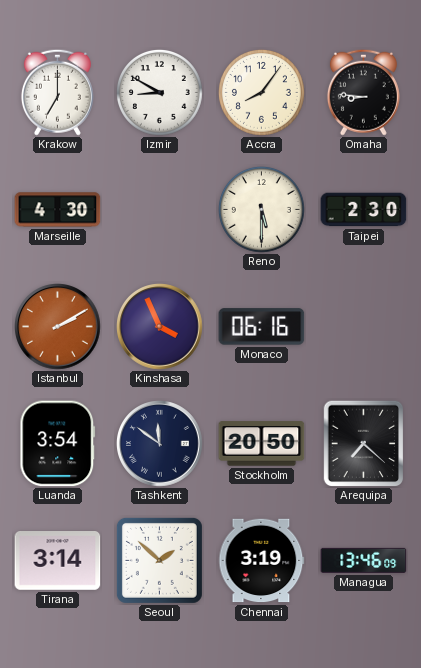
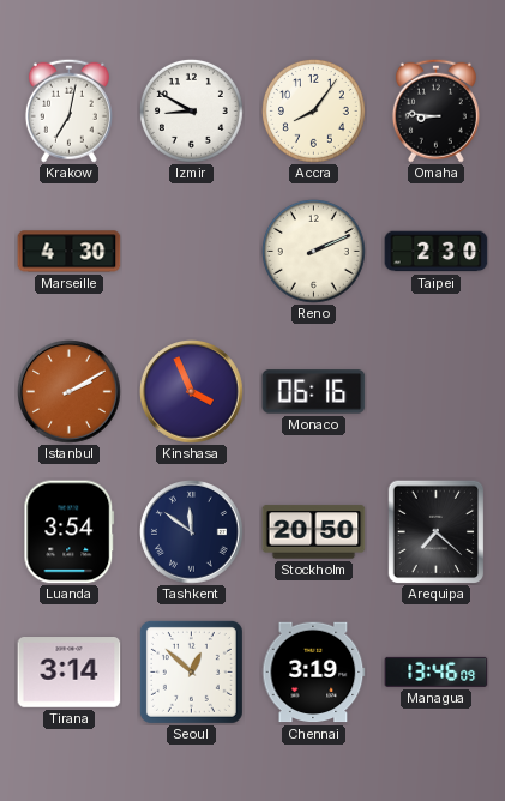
Krakow: 7:00 -> 7:02
Reno: 5:30 -> 2:11
Seoul: 1:52 -> 12:52
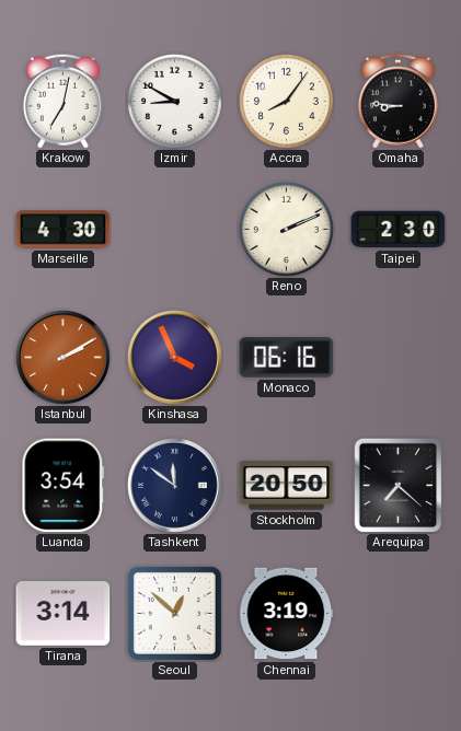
Managua: 13:46 -> none
